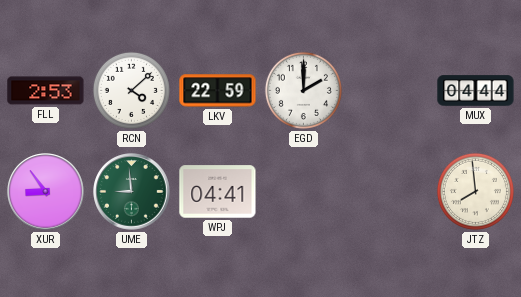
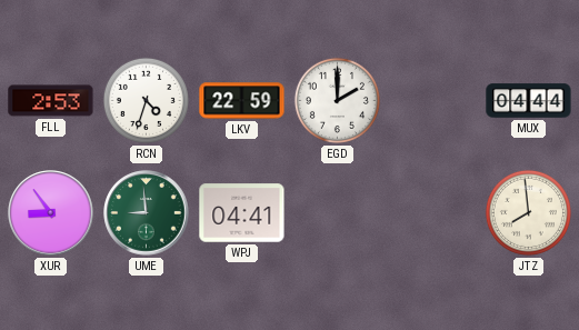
RCN: 4:08 -> 4:33
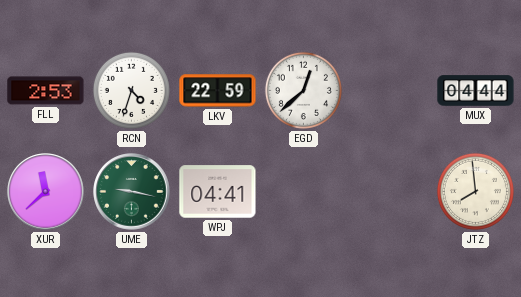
EGD: 2:00 -> 12:38
XUR: 8:54 -> 11:38
UME: 8:59 -> 9:17
